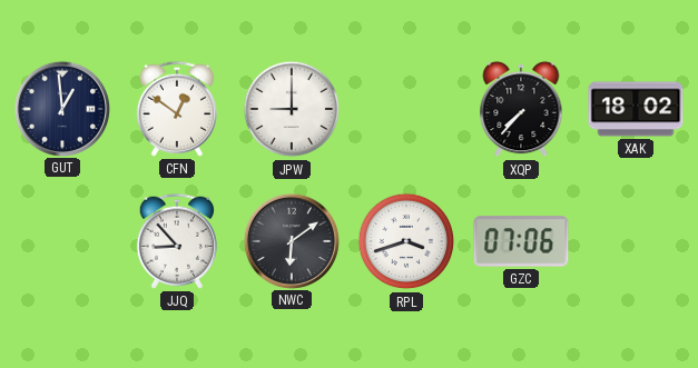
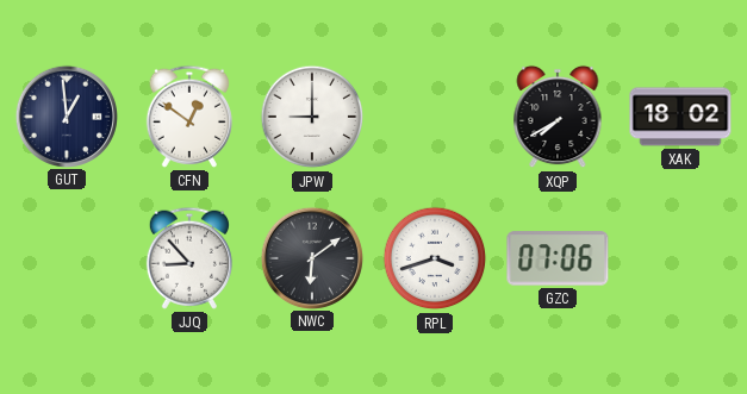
XQP: 7:37 -> 7:40
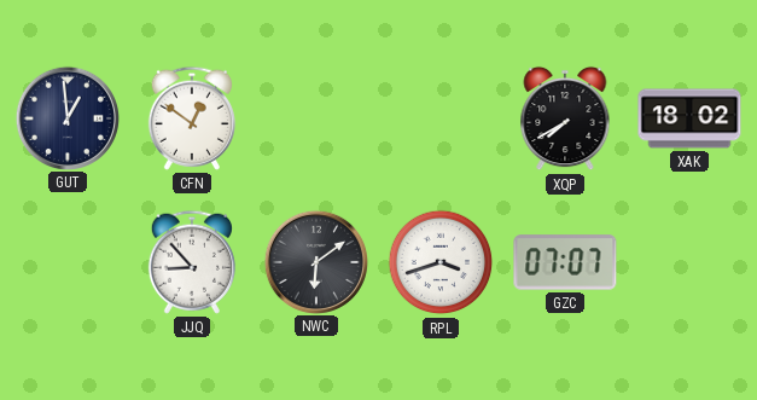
JPW: 9:00 -> none
GZC: 07:06 -> 07:07
